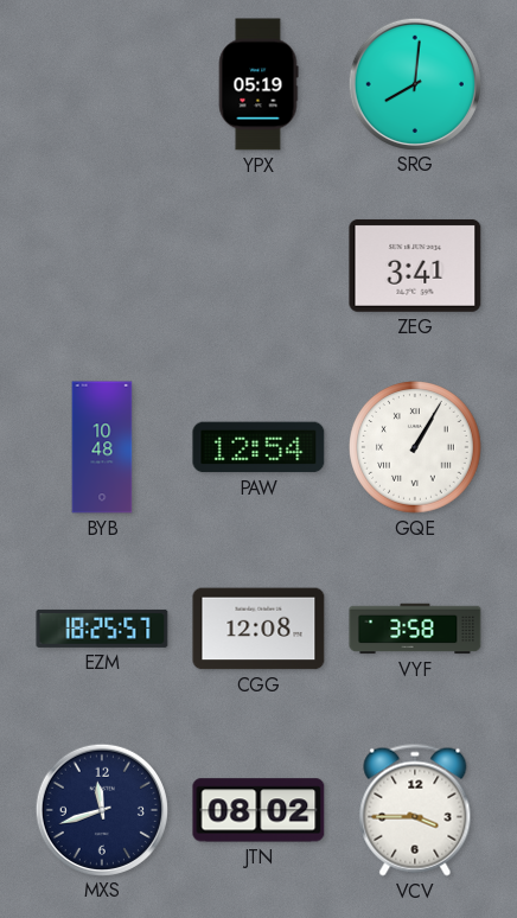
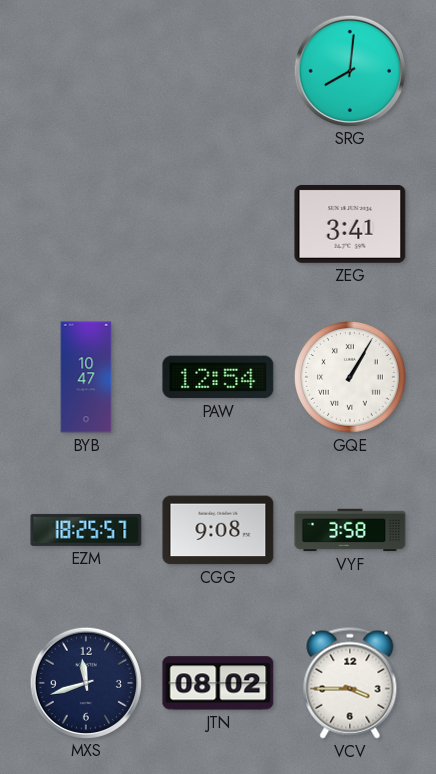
YPX: 05:19 -> none
BYB: 10:48 -> 10:47
CGG: 12:08 -> 9:08
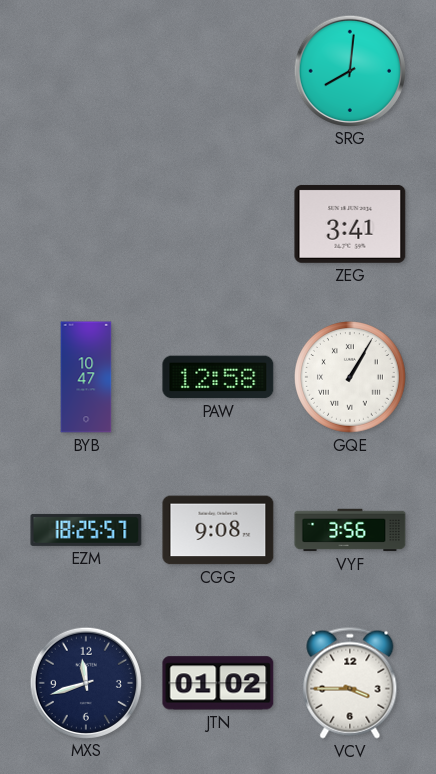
PAW: 12:54 -> 12:58
VYF: 3:58 -> 3:56
JTN: 08:02 -> 01:02
